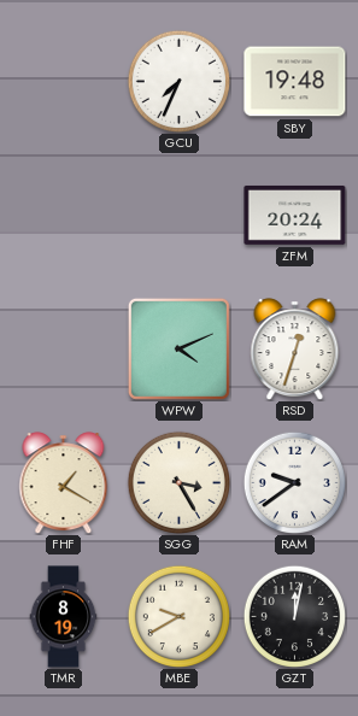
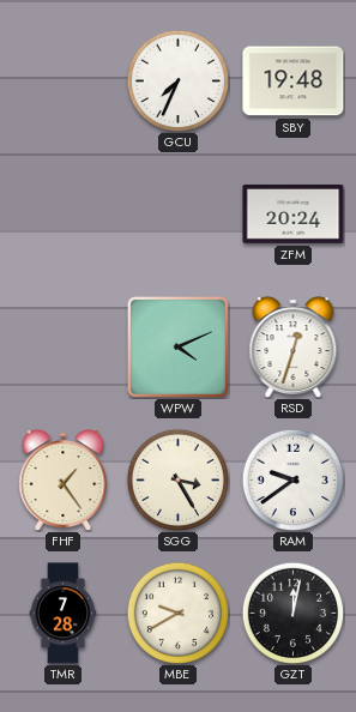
FHF: 1:20 -> 1:24
TMR: 8:19 -> 7:28
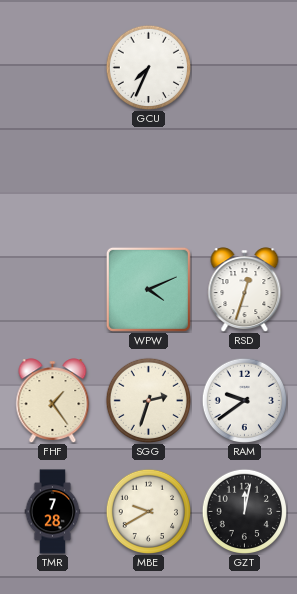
SBY: 19:48 -> none
ZFM: 20:24 -> none
SGG: 3:25 -> 2:33
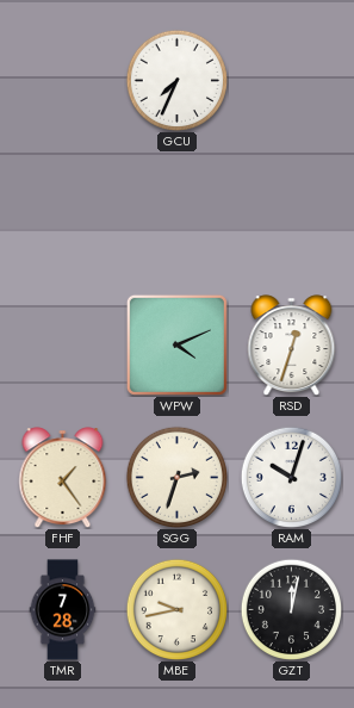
RAM: 9:39 -> 10:03
MBE: 9:40 -> 9:43
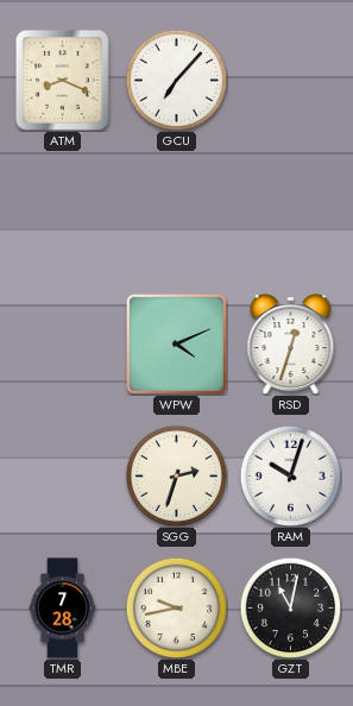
ATM: none -> 8:19
GCU: 7:34 -> 7:07
FHF: 1:24 -> none
GZT: 12:02 -> 11:02
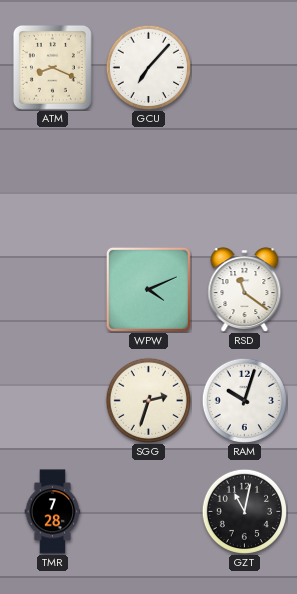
RSD: 12:33 -> 11:21
MBE: 9:43 -> none
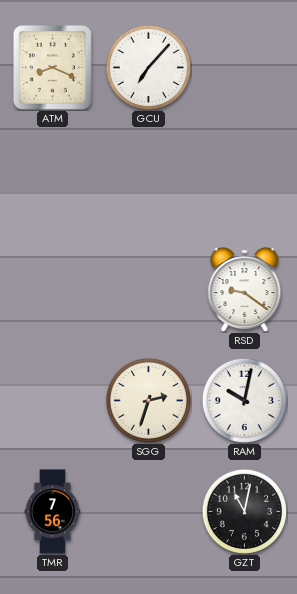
WPW: 4:11 -> none
RSD: 11:21 -> 9:21
RAM: 10:03 -> 10:02
TMR: 7:28 -> 7:56
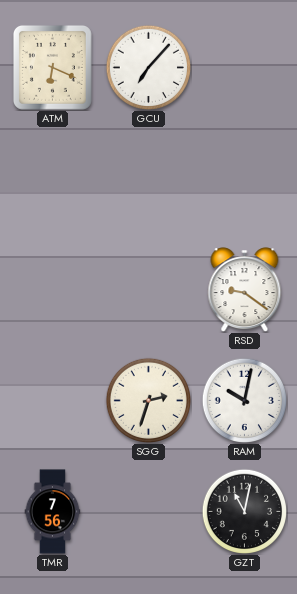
ATM: 8:19 -> 6:19
